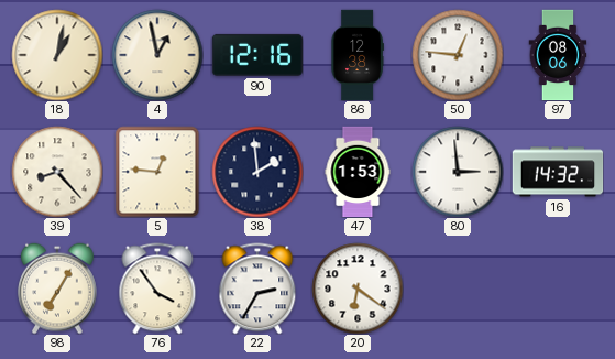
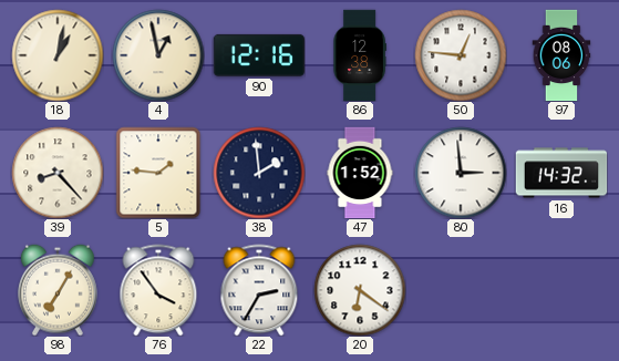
5: 12:46 -> 1:46
47: 1:53 -> 1:52
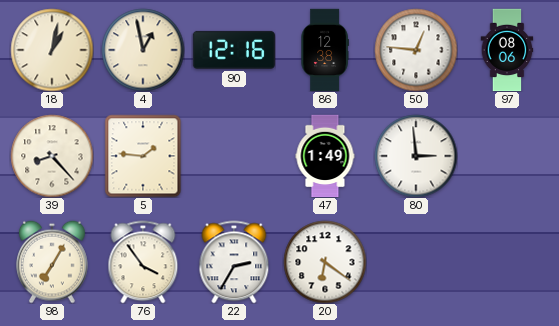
38: 1:59 -> none
47: 1:52 -> 1:49
16: 14:32 -> none
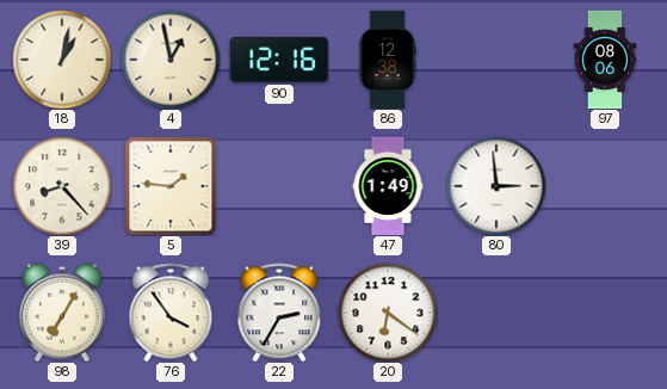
50: 12:46 -> none
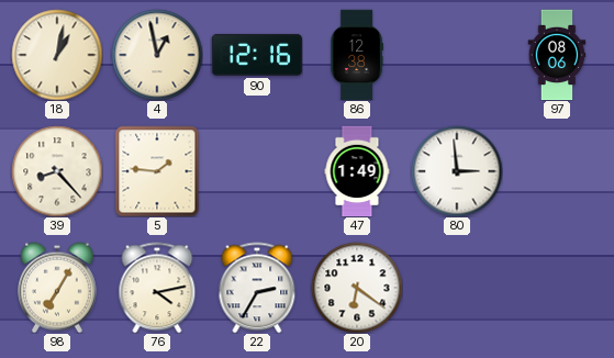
76: 3:54 -> 4:13
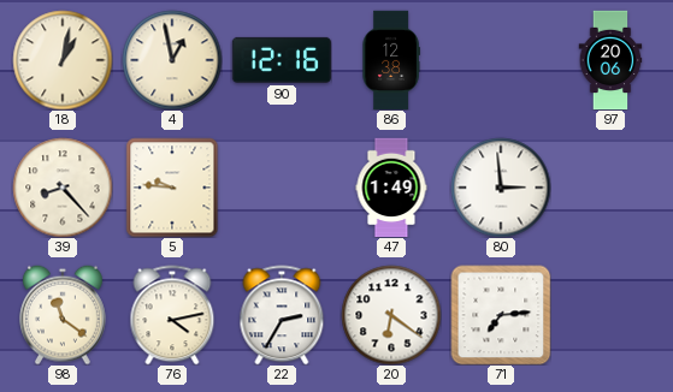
97: 08:06 -> 20:06
5: 1:46 -> 9:46
98: 7:05 -> 11:21
71: none -> 7:14
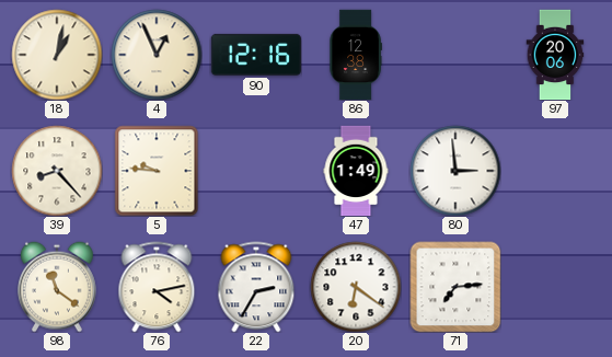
4: 12:58 -> 12:56
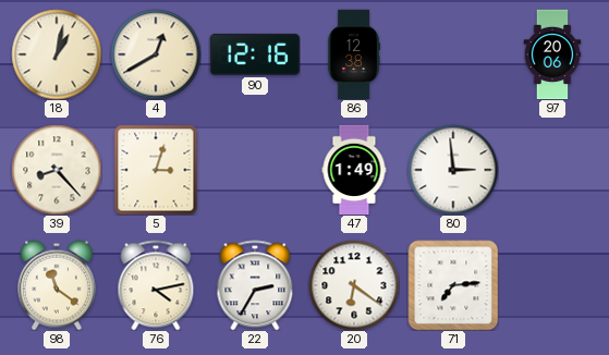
4: 12:56 -> 12:40
5: 9:46 -> 3:03
